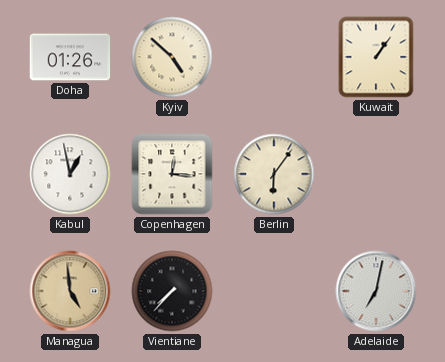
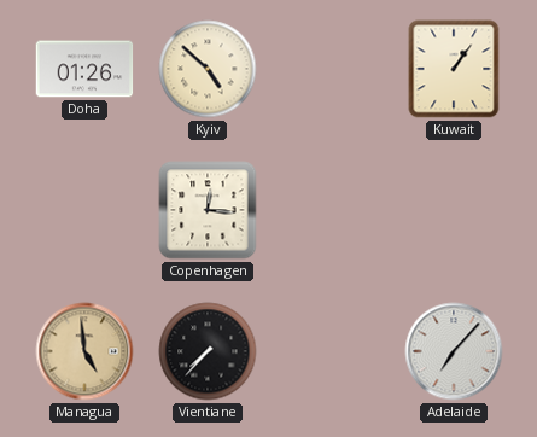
Kabul: 12:58 -> none
Berlin: 6:06 -> none
Adelaide: 7:02 -> 7:07
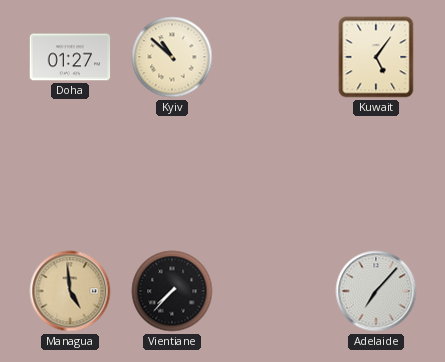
Doha: 01:26 -> 01:27
Kyiv: 4:52 -> 10:52
Kuwait: 1:06 -> 5:06
Copenhagen: 12:16 -> none
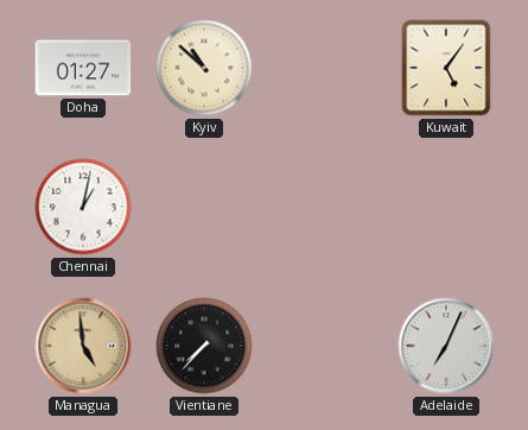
Chennai: none -> 1:02
Adelaide: 7:07 -> 7:04
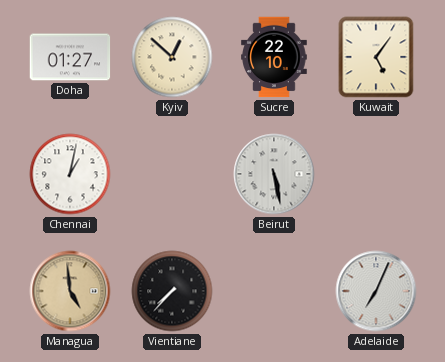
Kyiv: 10:52 -> 12:52
Sucre: none -> 22:10
Beirut: none -> 5:28
